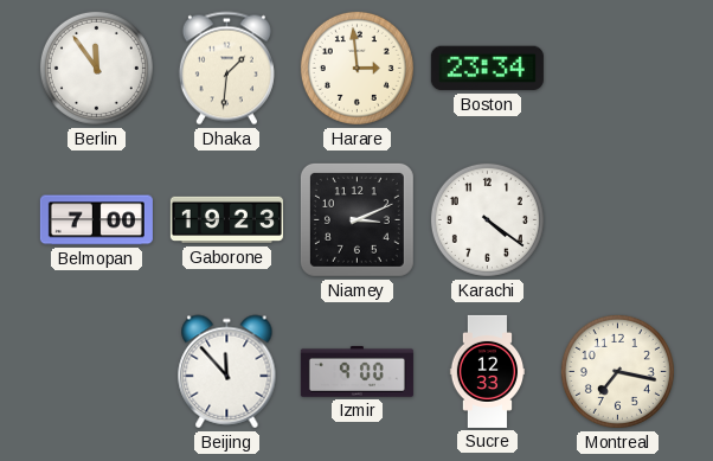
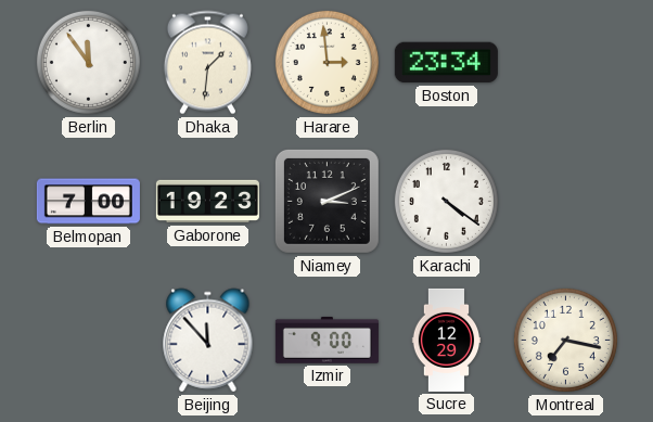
Sucre: 12:33 -> 12:29
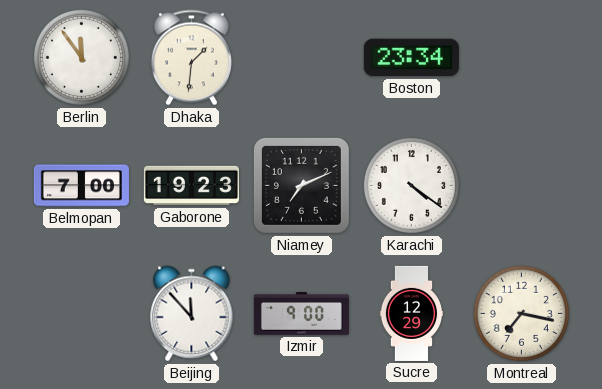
Harare: 2:59 -> none
Niamey: 3:11 -> 7:11
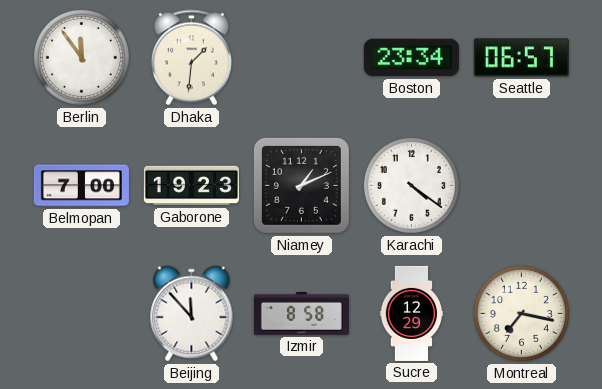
Seattle: none -> 06:57
Niamey: 7:11 -> 1:11
Izmir: 9:00 -> 8:58
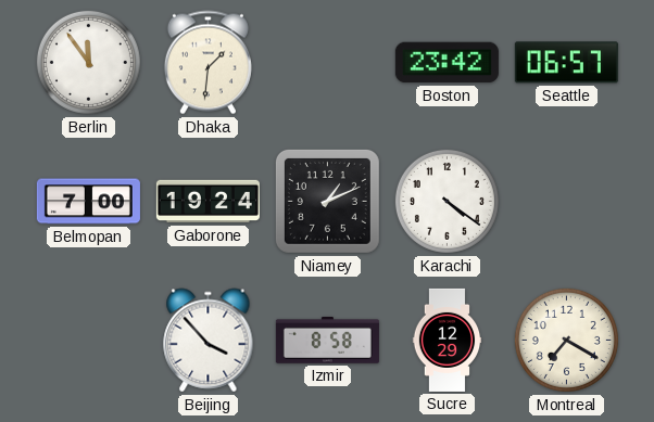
Boston: 23:34 -> 23:42
Gaborone: 19:23 -> 19:24
Beijing: 11:53 -> 3:53
Montreal: 7:17 -> 7:20
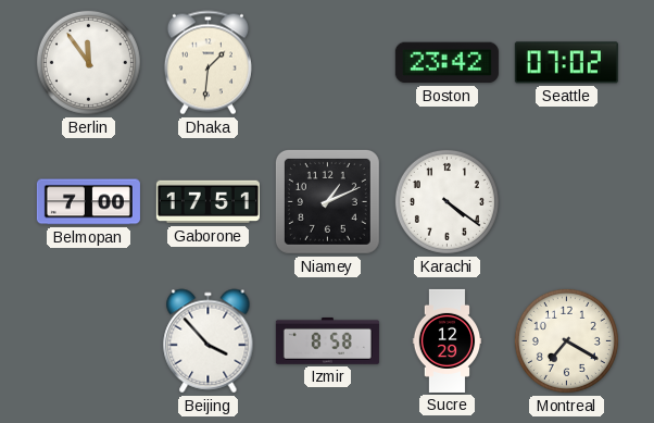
Seattle: 06:57 -> 07:02
Gaborone: 19:24 -> 17:51
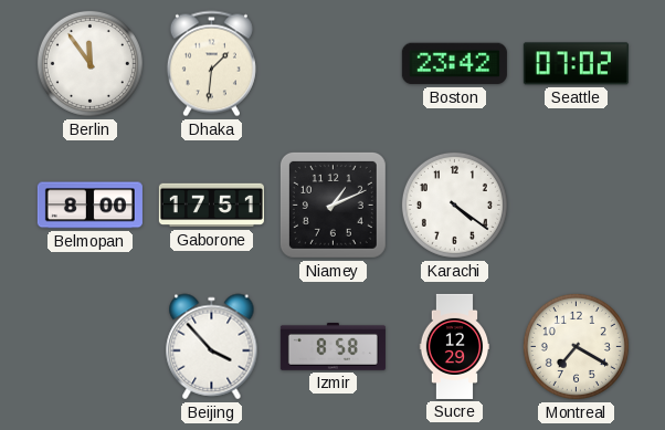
Belmopan: 7:00 -> 8:00
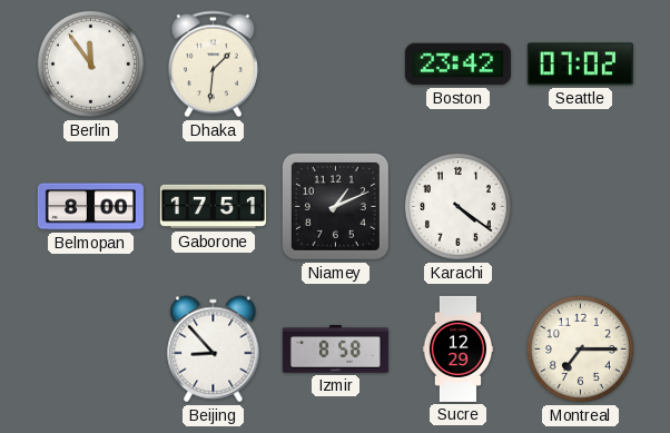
Beijing: 3:53 -> 8:53
Montreal: 7:20 -> 7:15
